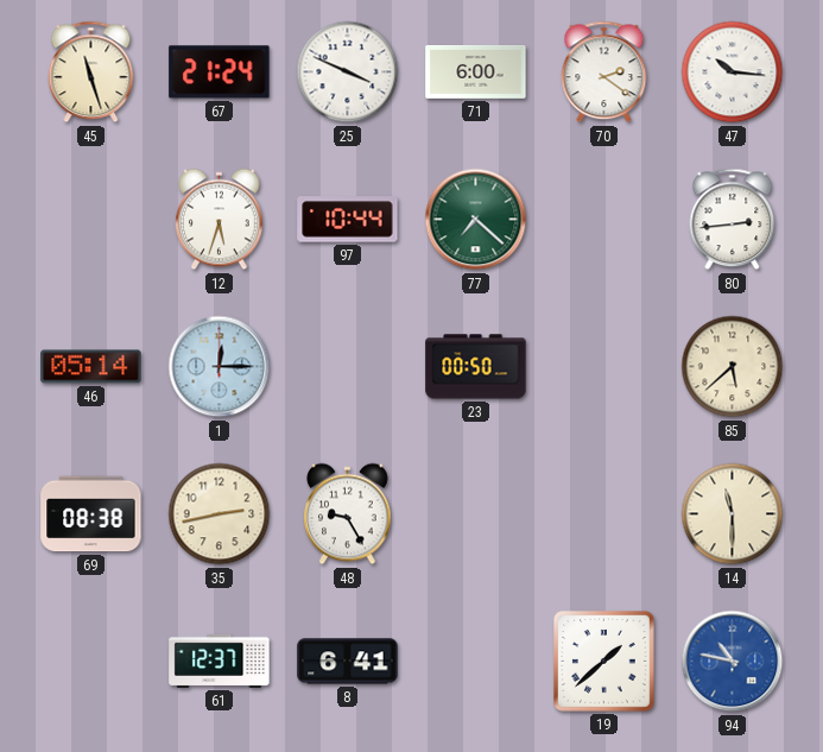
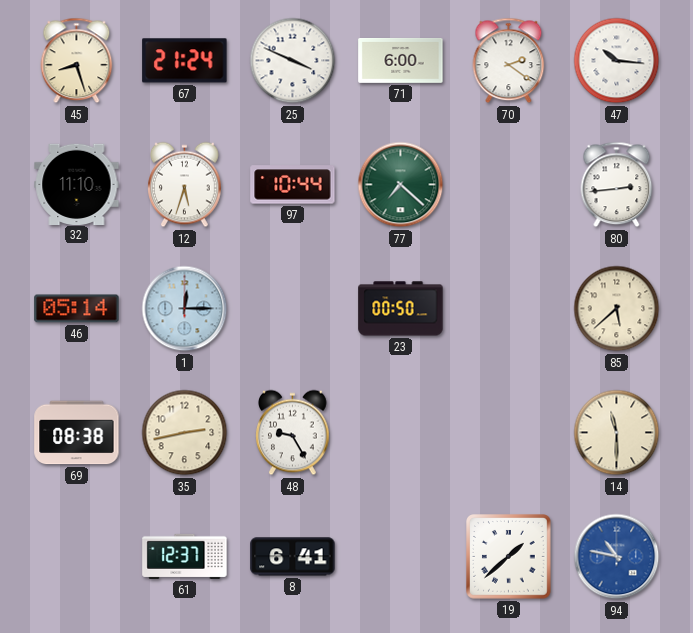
45: 11:27 -> 8:27
32: none -> 11:10
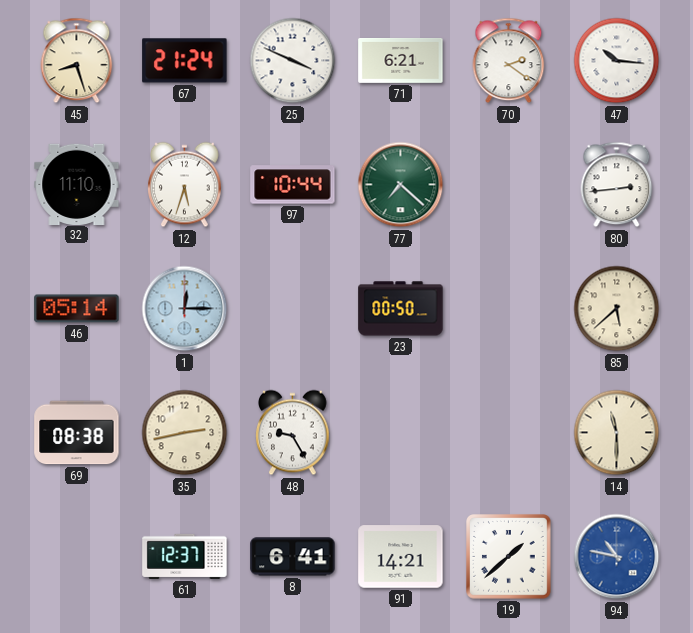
71: 6:00 -> 6:21
91: none -> 14:21
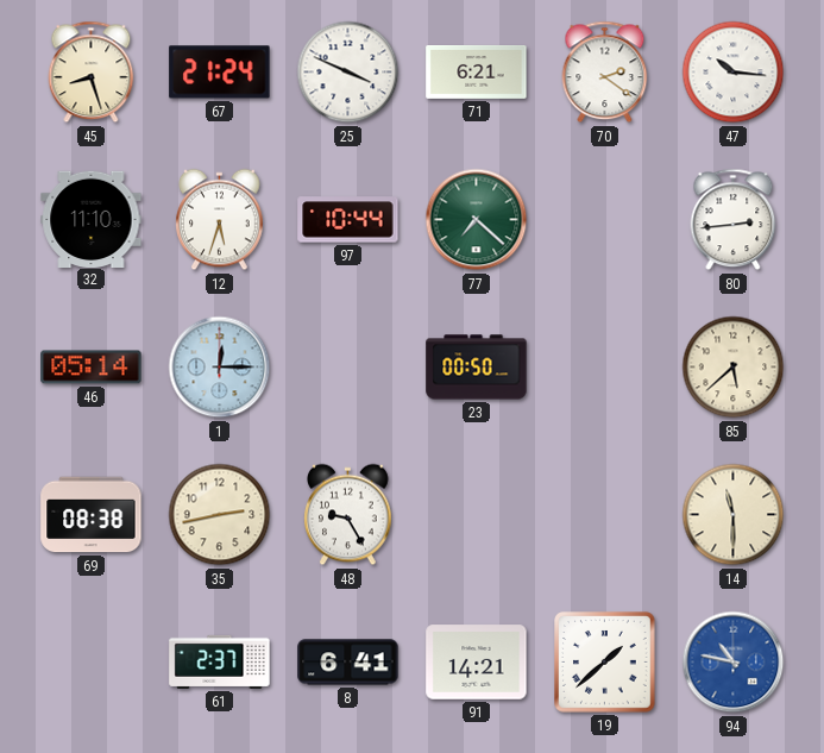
61: 12:37 -> 2:37
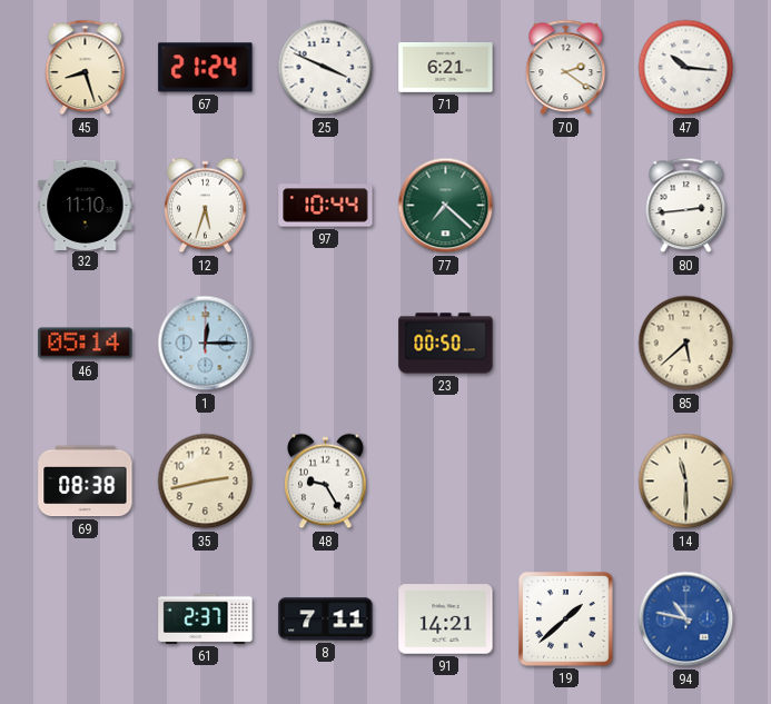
8: 6:41 -> 7:11
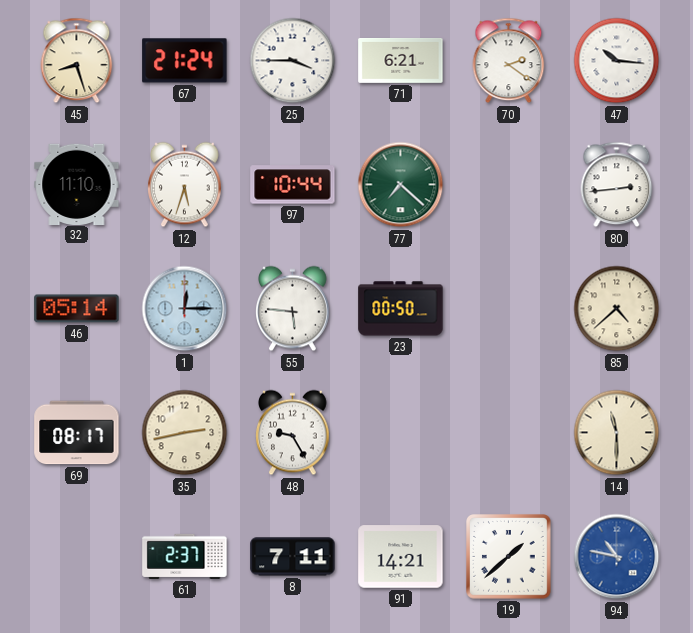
25: 3:49 -> 3:45
55: none -> 5:46
85: 5:38 -> 4:38
69: 08:38 -> 08:17
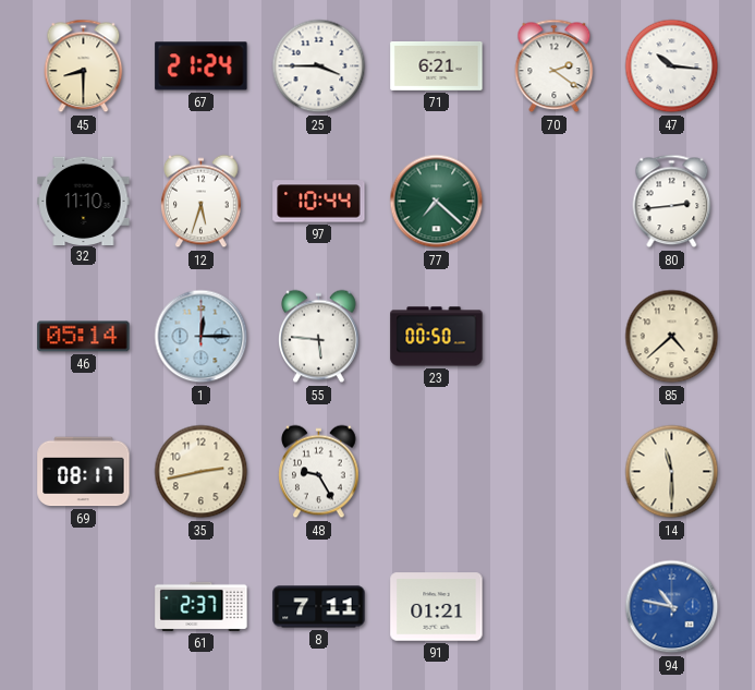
45: 8:27 -> 8:30
91: 14:21 -> 01:21
19: 1:38 -> none
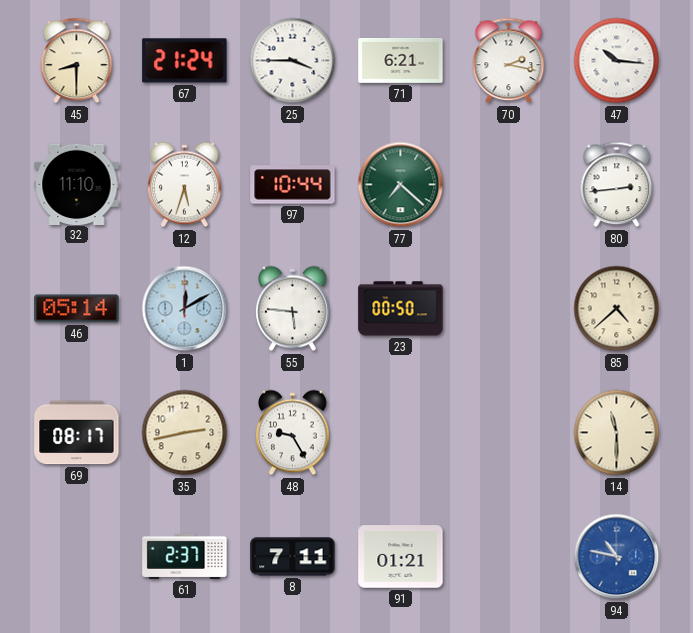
70: 2:21 -> 2:17
1: 12:15 -> 12:10
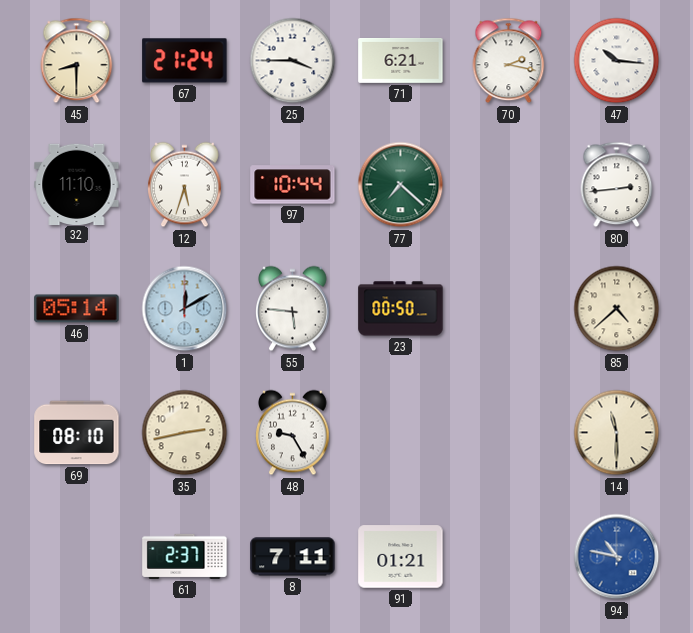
69: 08:17 -> 08:10
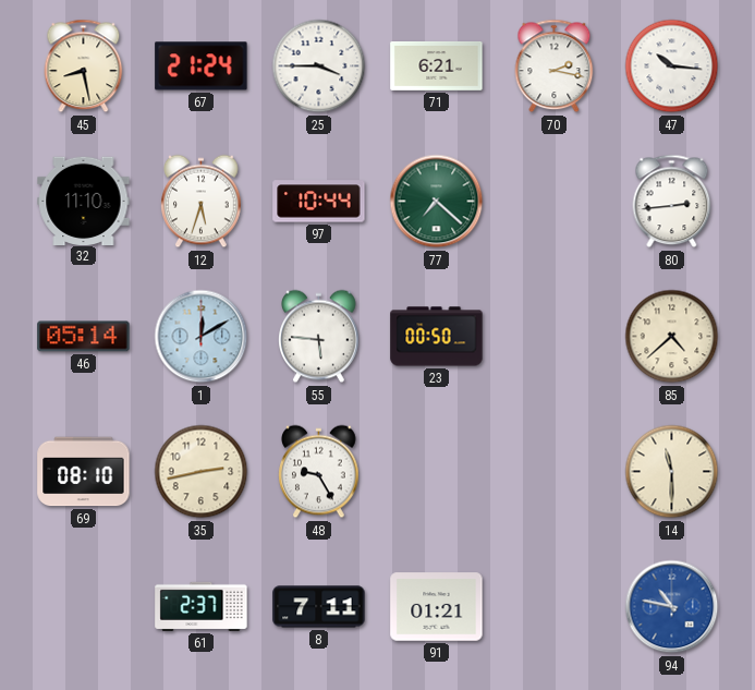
45: 8:30 -> 8:28
